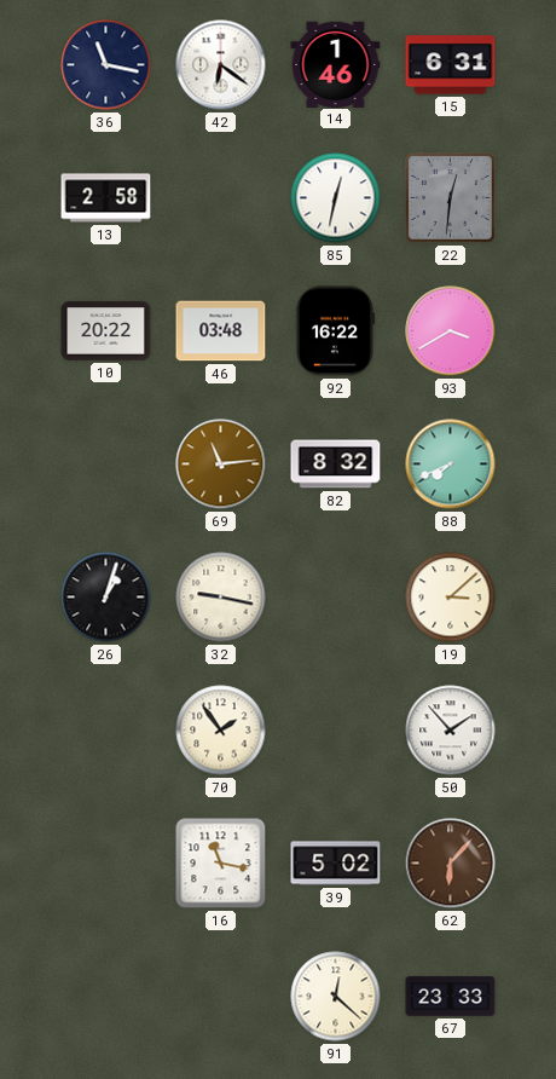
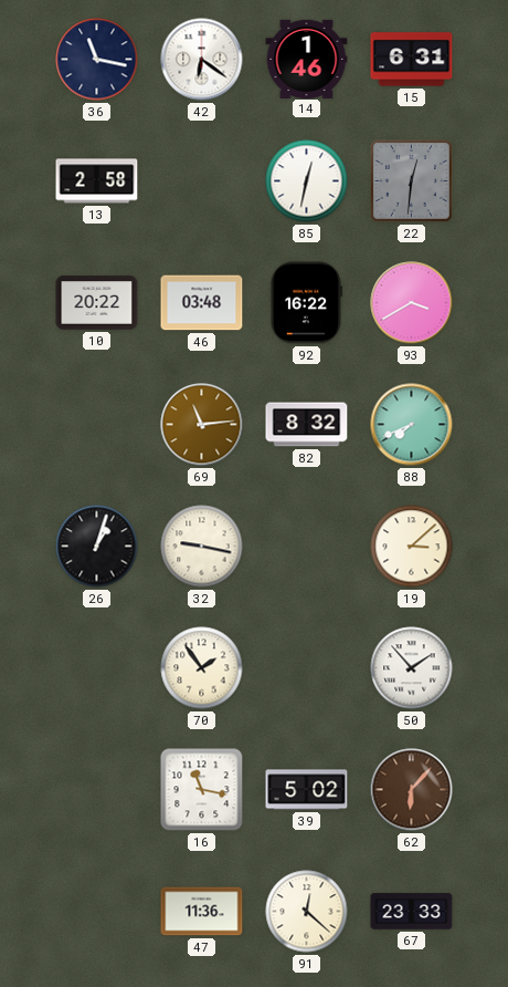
47: none -> 11:36
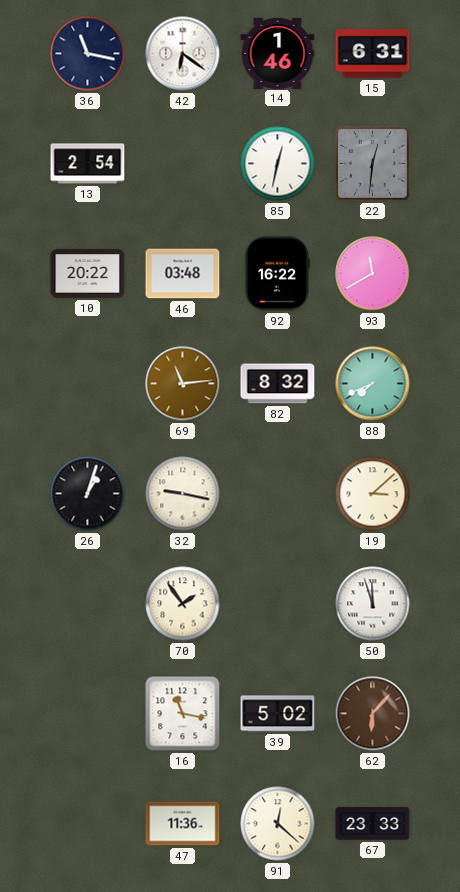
13: 2:58 -> 2:54
93: 3:40 -> 11:40
50: 1:53 -> 11:57
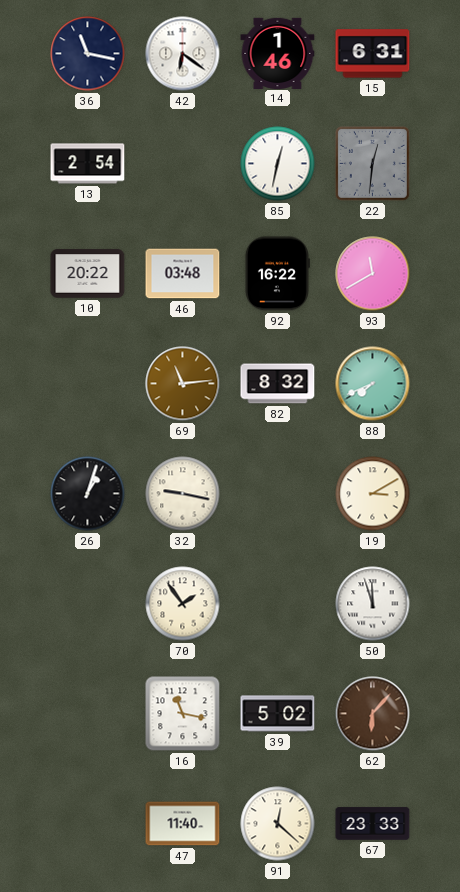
19: 3:08 -> 3:10
47: 11:36 -> 11:40
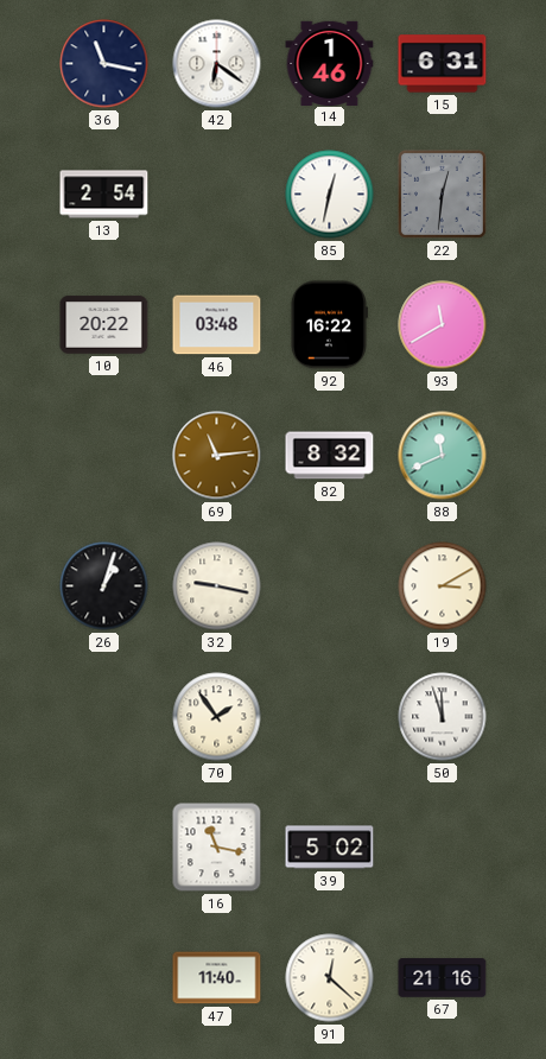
88: 7:41 -> 11:41
62: 6:07 -> none
67: 23:33 -> 21:16
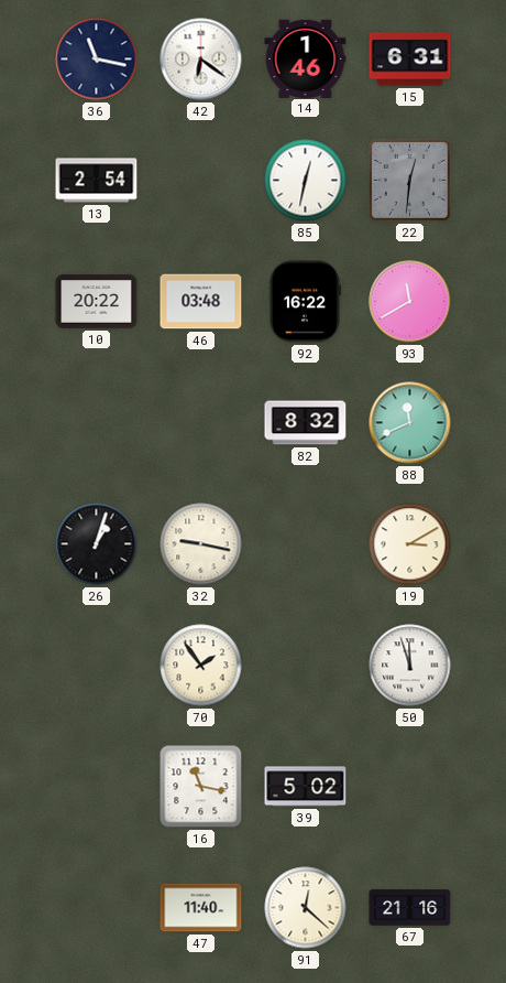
69: 11:14 -> none
